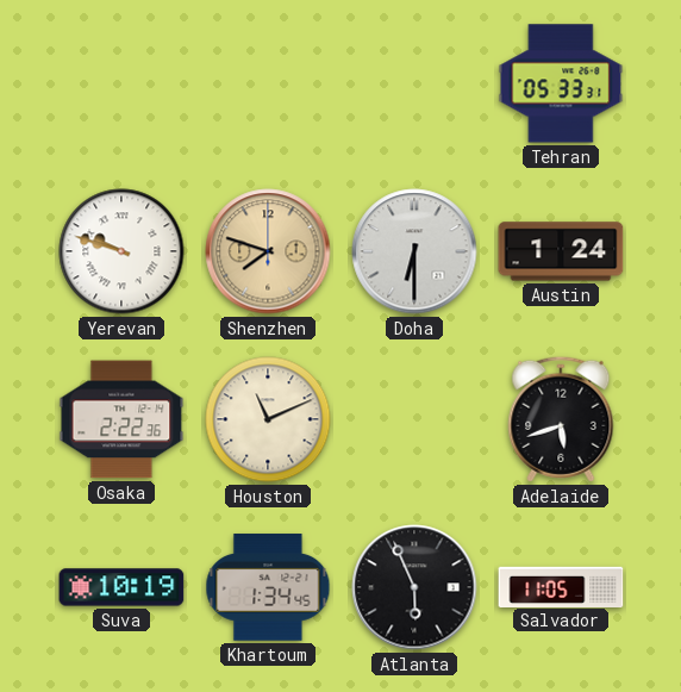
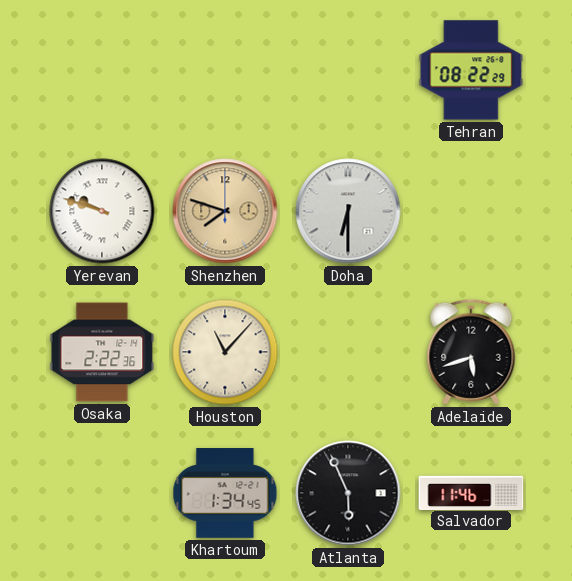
Tehran: 05:33 -> 08:22
Austin: 1:24 -> none
Houston: 11:11 -> 11:07
Suva: 10:19 -> none
Salvador: 11:05 -> 11:46
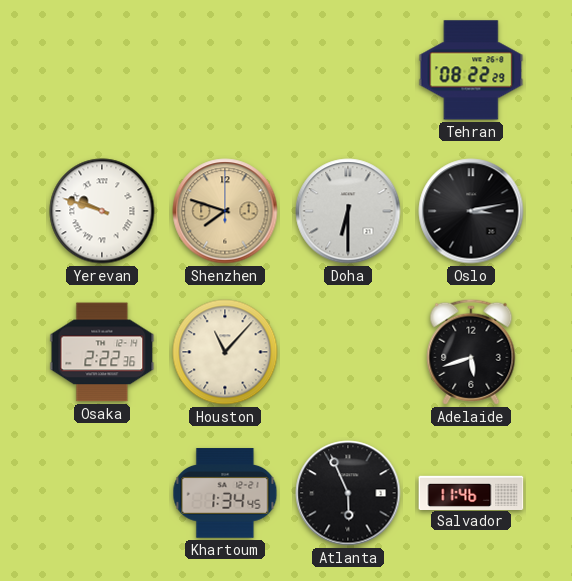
Oslo: none -> 3:13
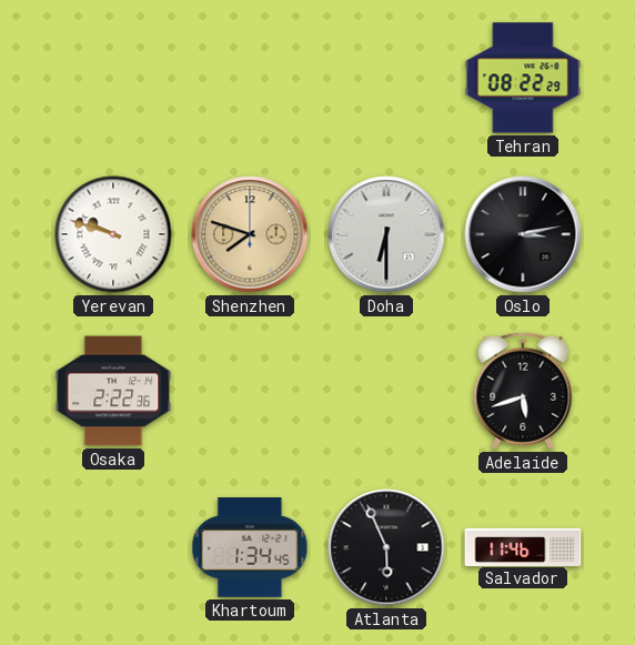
Houston: 11:07 -> none
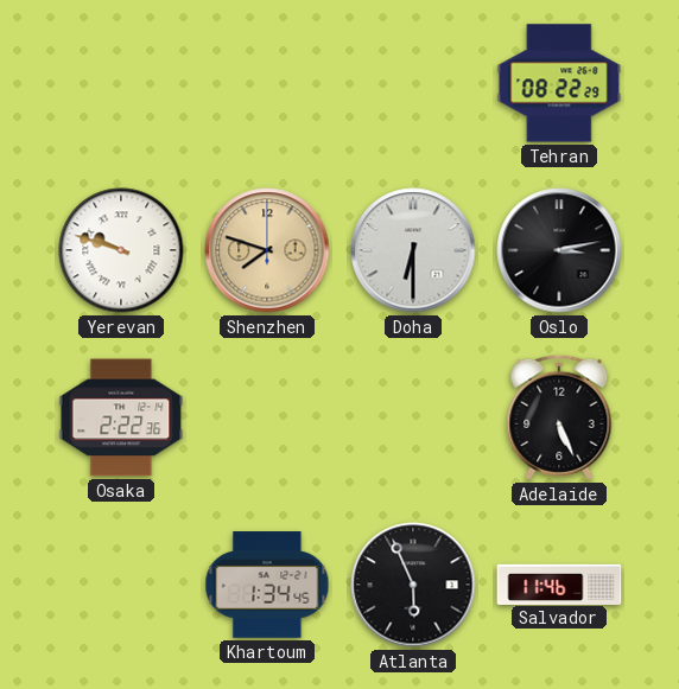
Adelaide: 5:42 -> 5:26
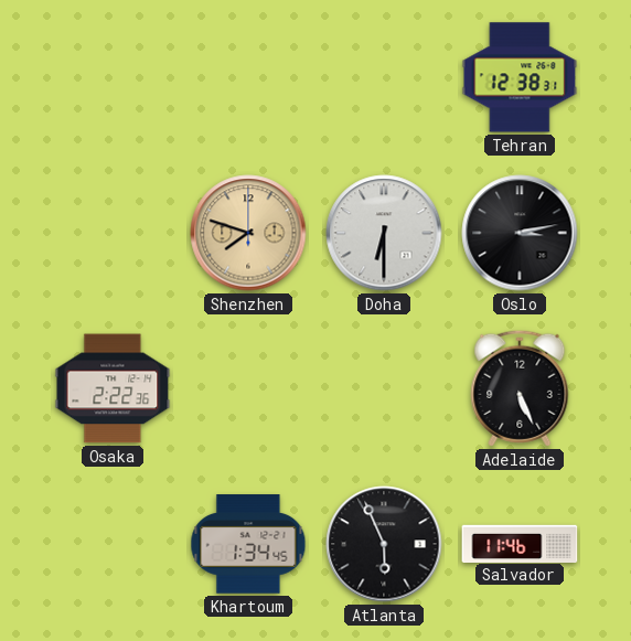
Tehran: 08:22 -> 12:38
Yerevan: 9:48 -> none
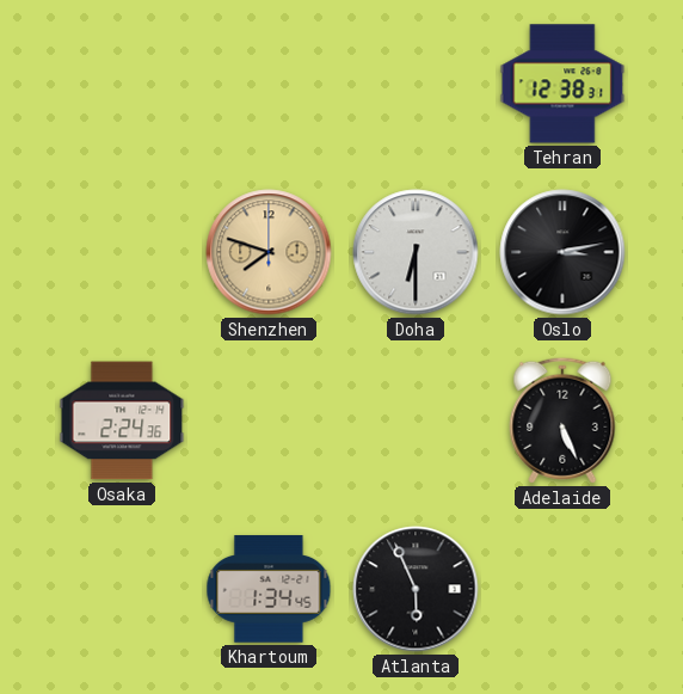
Osaka: 2:22 -> 2:24
Salvador: 11:46 -> none
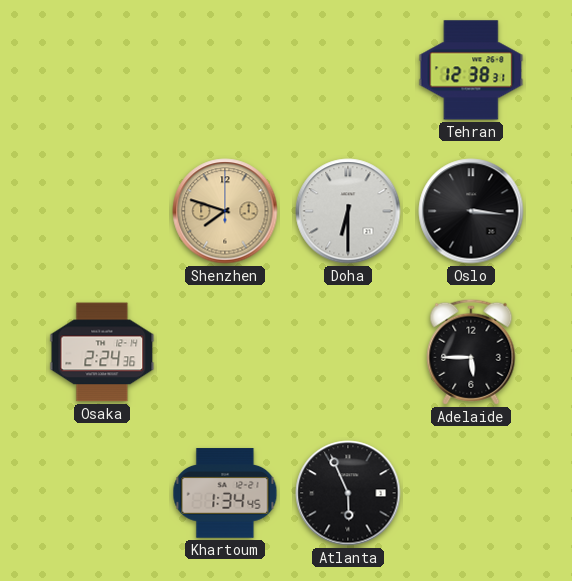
Oslo: 3:13 -> 3:16
Adelaide: 5:26 -> 5:45
